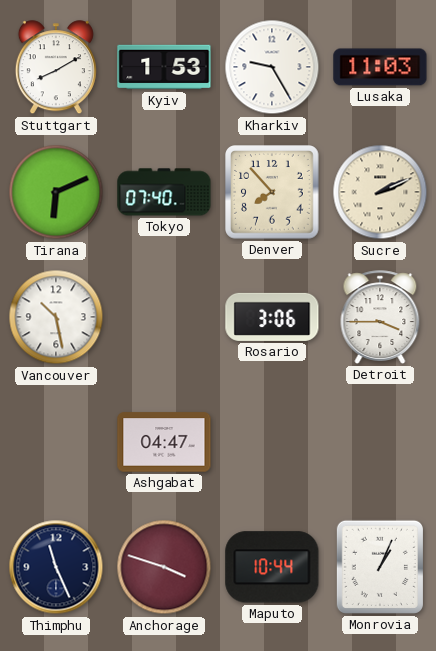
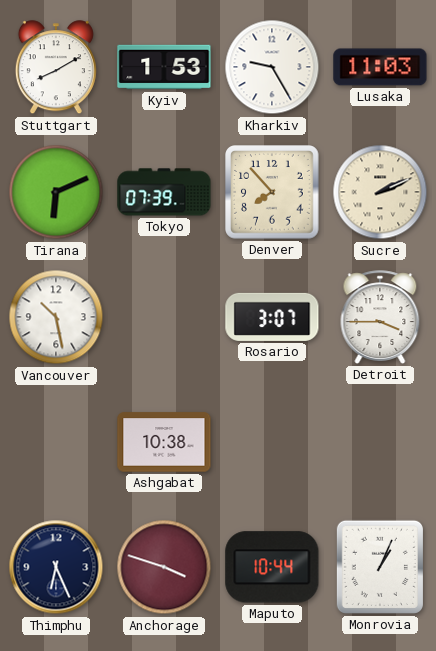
Tokyo: 07:40 -> 07:39
Rosario: 3:06 -> 3:07
Ashgabat: 04:47 -> 10:38
Thimphu: 11:26 -> 6:26
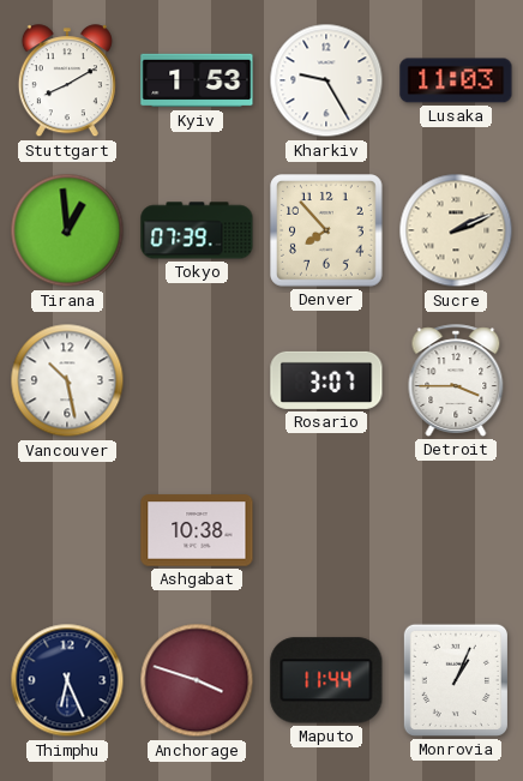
Tirana: 6:11 -> 12:59
Maputo: 10:44 -> 11:44
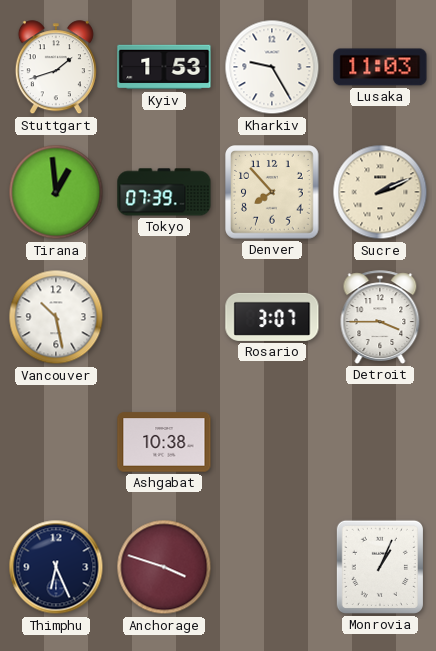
Stuttgart: 8:10 -> 1:42
Maputo: 11:44 -> none
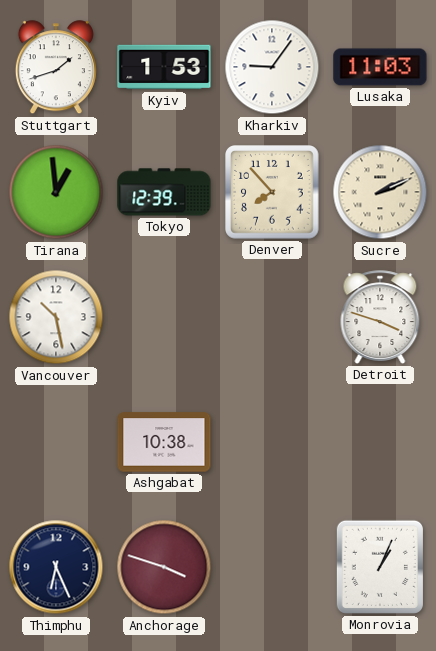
Kharkiv: 9:25 -> 9:06
Tokyo: 07:39 -> 12:39
Rosario: 3:07 -> none
Detroit: 3:45 -> 3:48
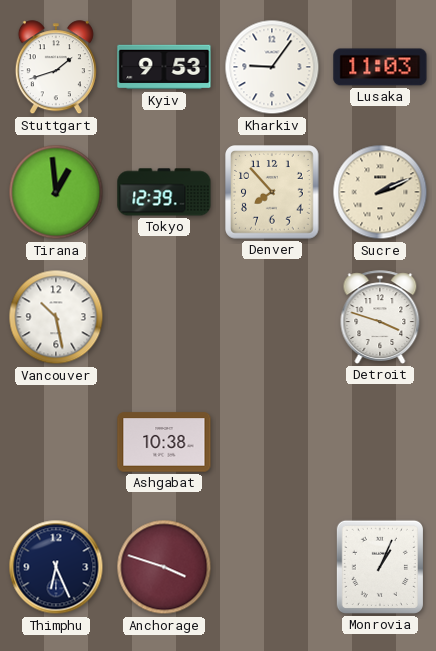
Kyiv: 1:53 -> 9:53
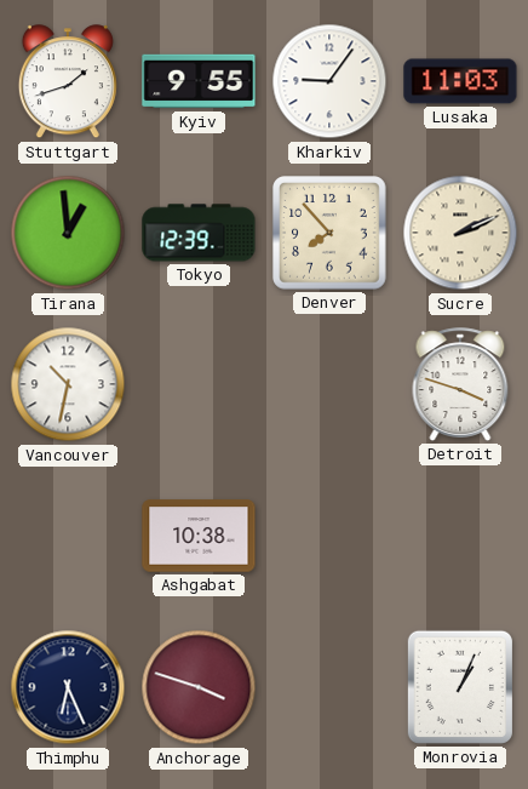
Kyiv: 9:53 -> 9:55
Vancouver: 10:28 -> 10:32
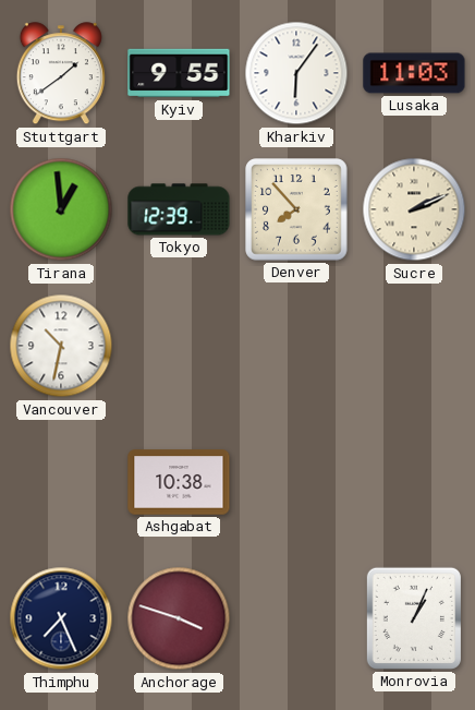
Stuttgart: 1:42 -> 1:39
Kharkiv: 9:06 -> 6:06
Detroit: 3:48 -> none
Thimphu: 6:26 -> 7:26
